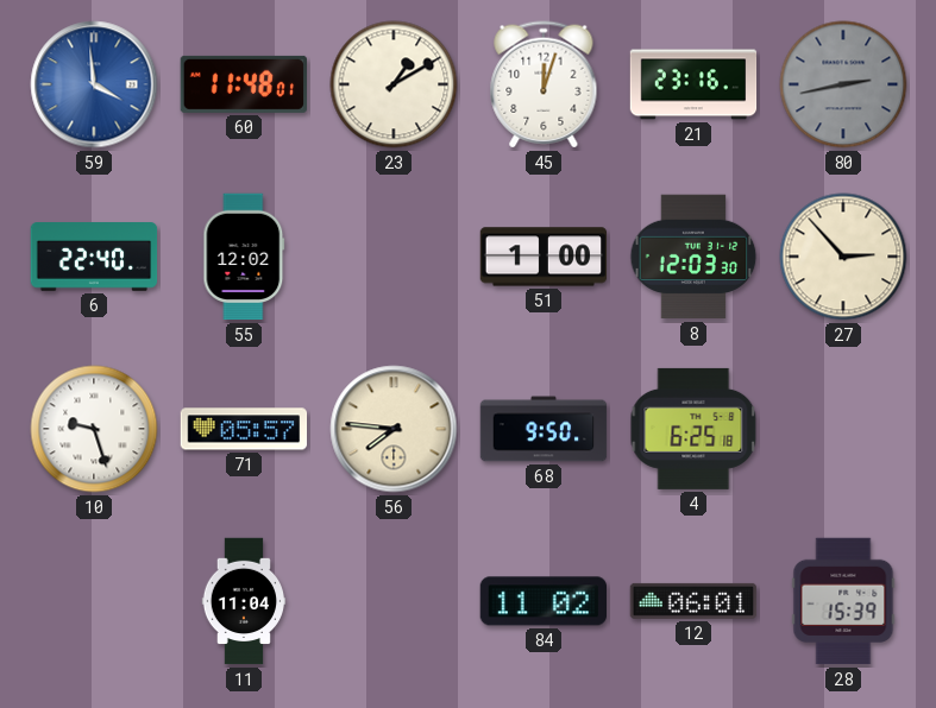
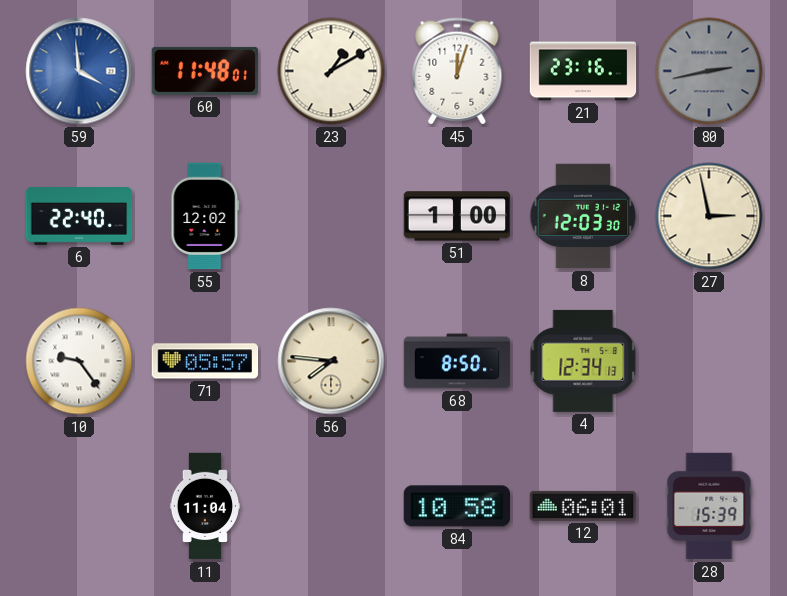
27: 2:53 -> 2:58
10: 9:27 -> 9:24
68: 9:50 -> 8:50
4: 6:25 -> 12:34
84: 11:02 -> 10:58
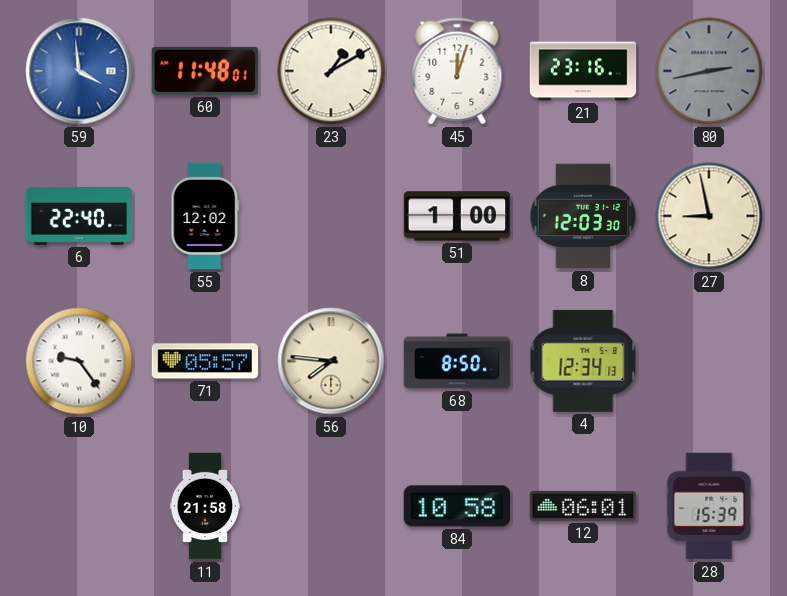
27: 2:58 -> 8:58
11: 11:04 -> 21:58
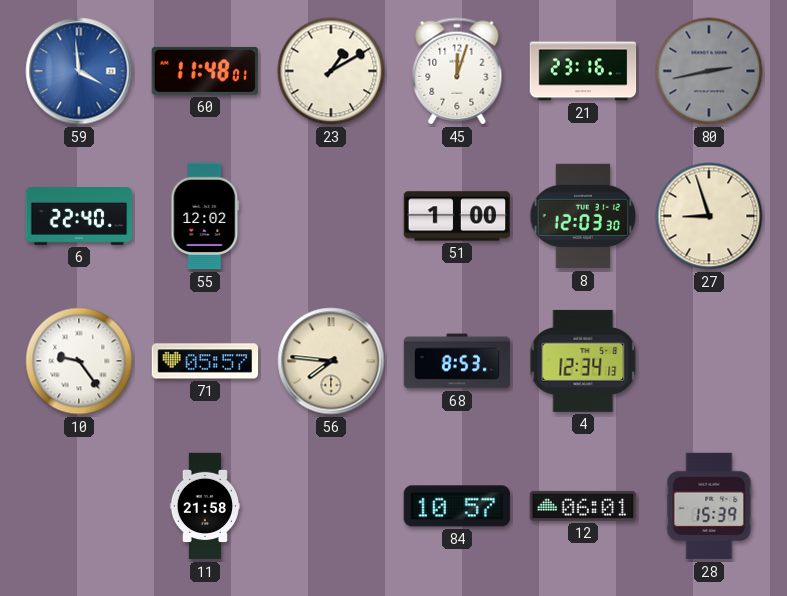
27: 8:58 -> 8:57
68: 8:50 -> 8:53
84: 10:58 -> 10:57
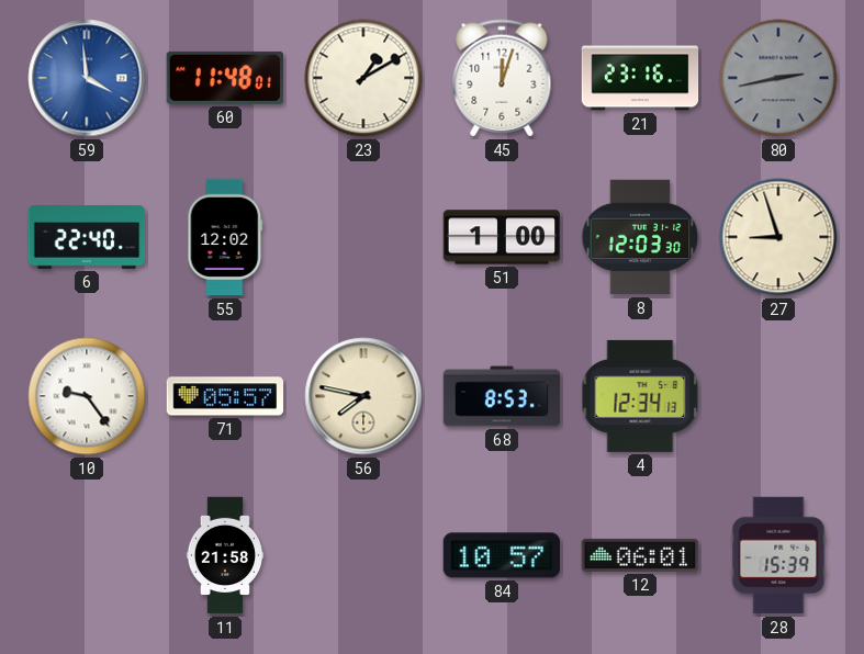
56: 7:46 -> 7:47
